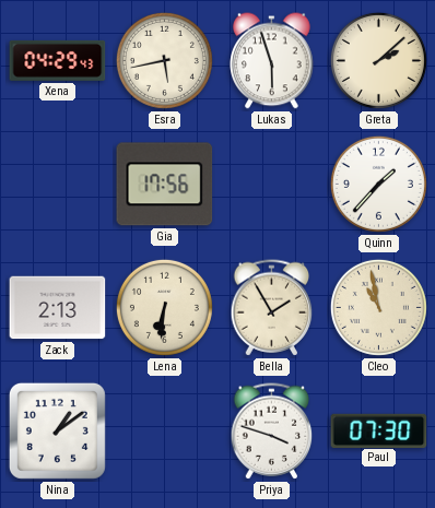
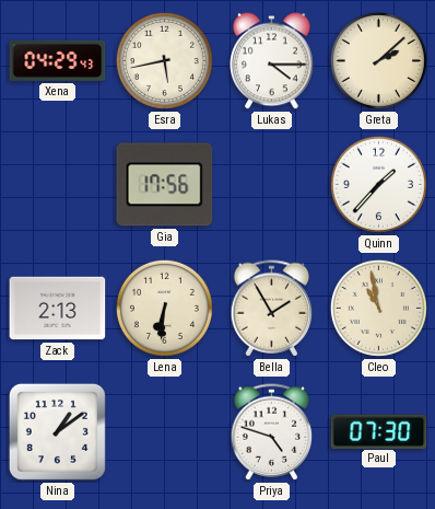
Lukas: 5:57 -> 4:15
Priya: 3:48 -> 4:48
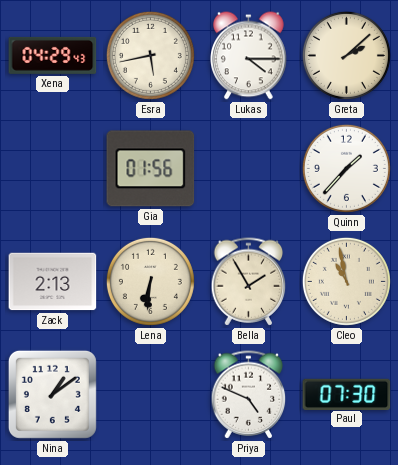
Gia: 17:56 -> 01:56
Priya: 4:48 -> 4:49
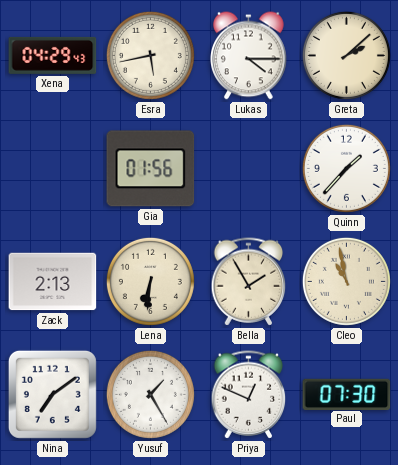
Nina: 1:09 -> 7:09
Yusuf: none -> 1:25
Priya: 4:49 -> 12:49
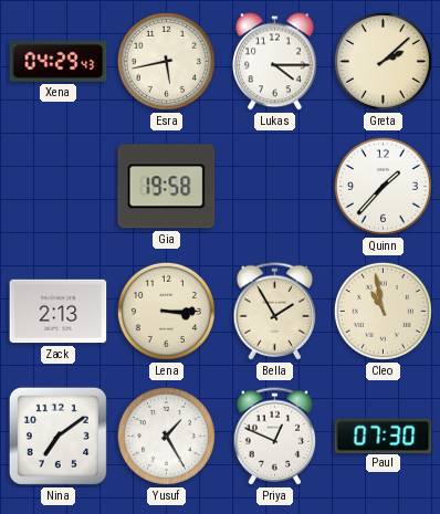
Gia: 01:56 -> 19:58
Lena: 6:31 -> 3:15
